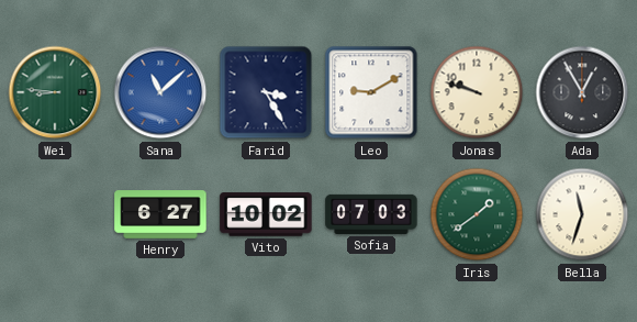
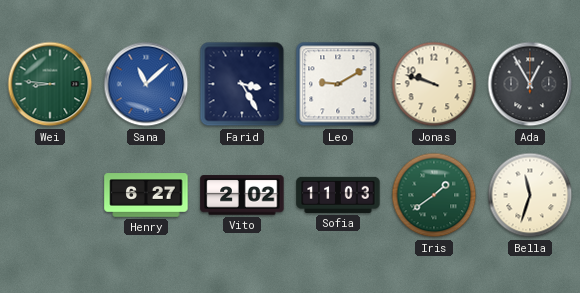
Vito: 10:02 -> 2:02
Sofia: 07:03 -> 11:03
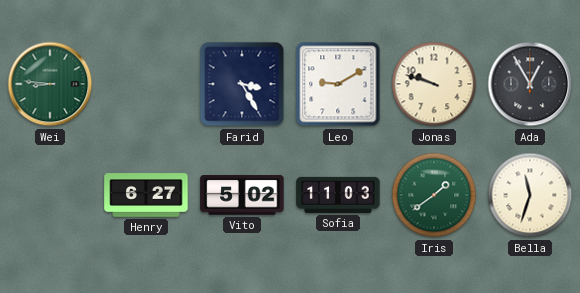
Sana: 11:08 -> none
Vito: 2:02 -> 5:02
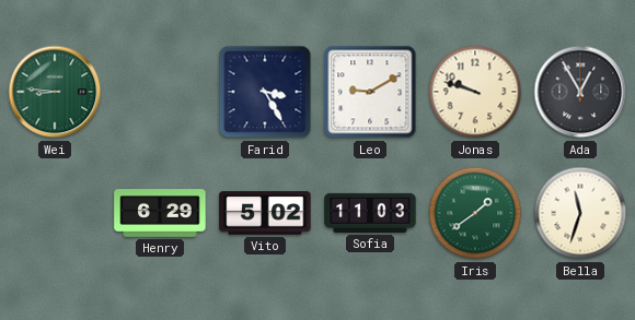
Henry: 6:27 -> 6:29
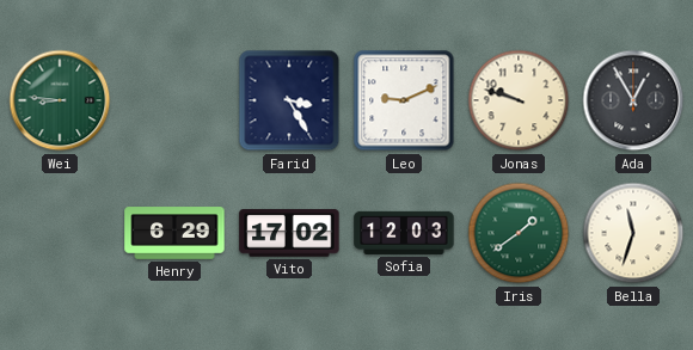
Leo: 9:10 -> 9:11
Vito: 5:02 -> 17:02
Sofia: 11:03 -> 12:03
